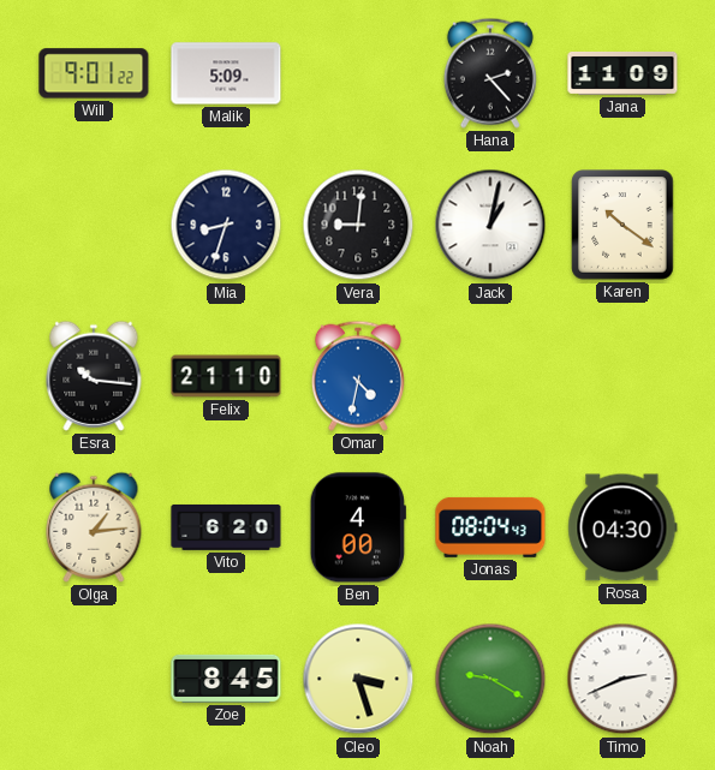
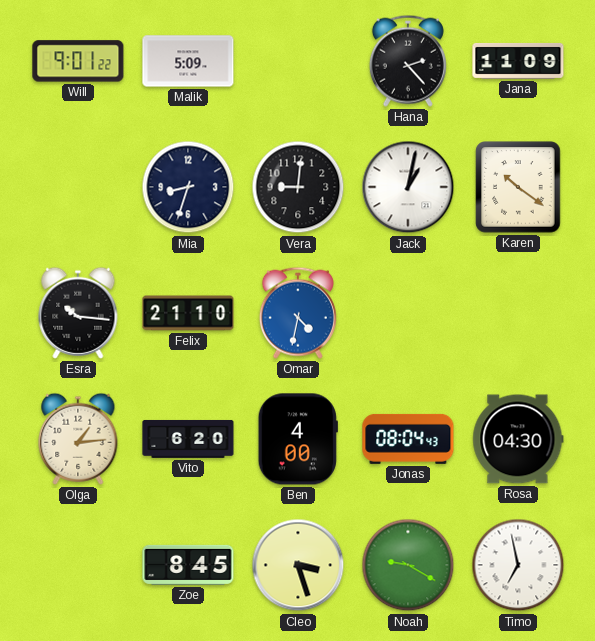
Timo: 2:41 -> 6:58
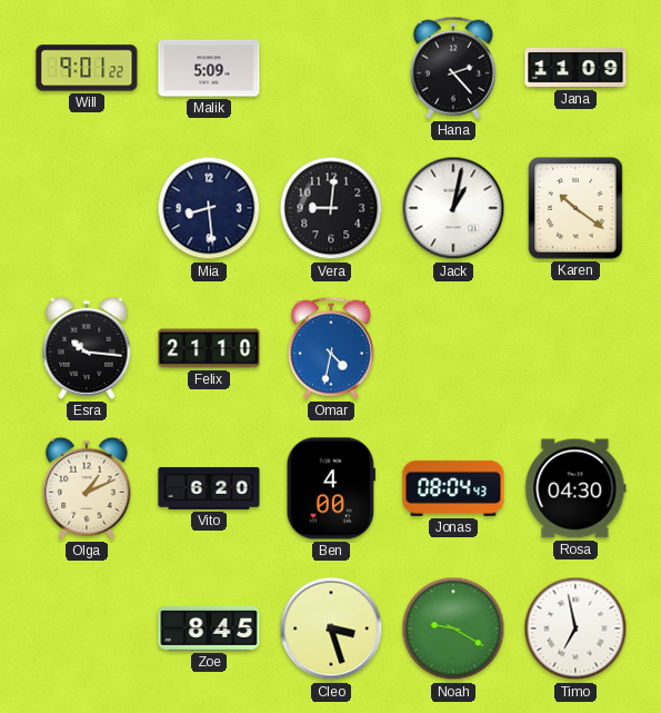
Mia: 8:33 -> 8:29
Olga: 1:14 -> 1:11
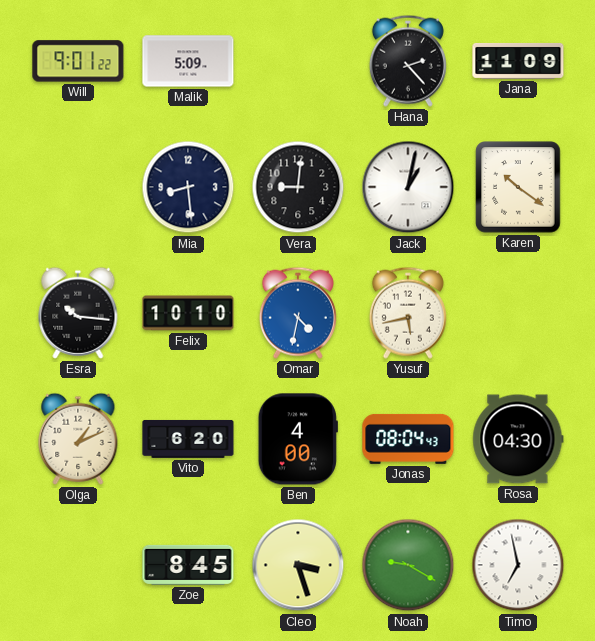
Felix: 21:10 -> 10:10
Yusuf: none -> 5:43
